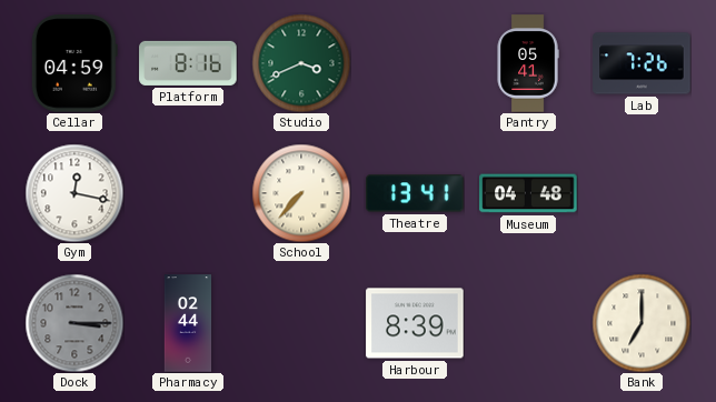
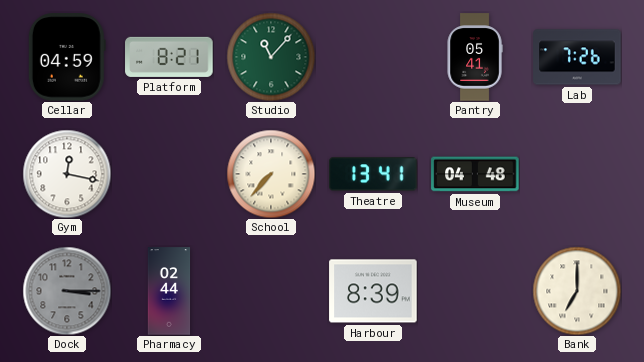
Platform: 8:16 -> 8:21
Studio: 3:41 -> 11:07
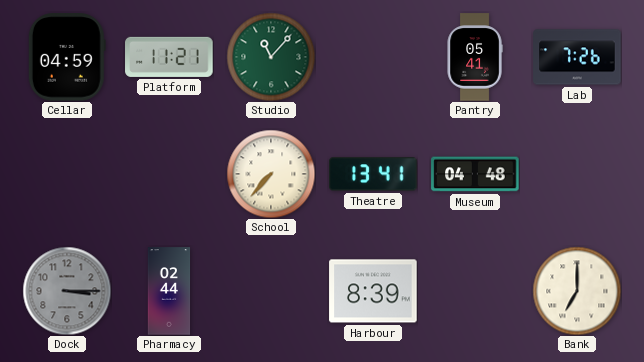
Platform: 8:21 -> 11:21
Gym: 12:17 -> none
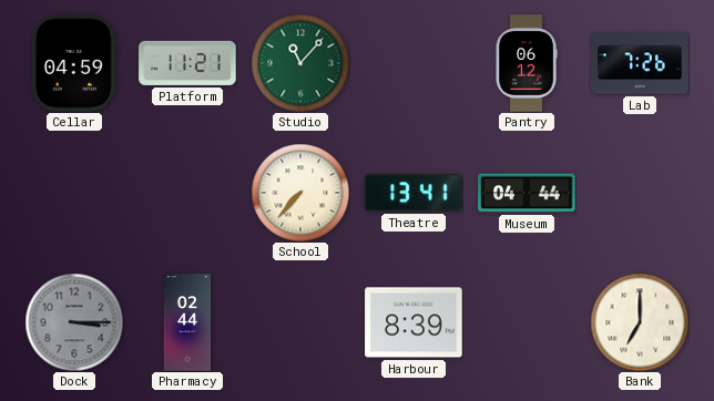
Pantry: 05:41 -> 06:12
Museum: 04:48 -> 04:44
